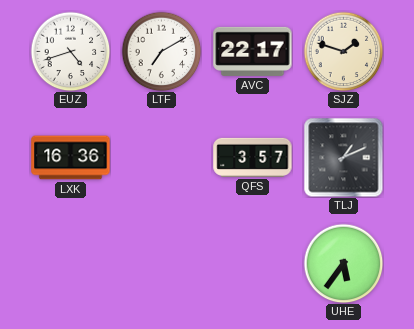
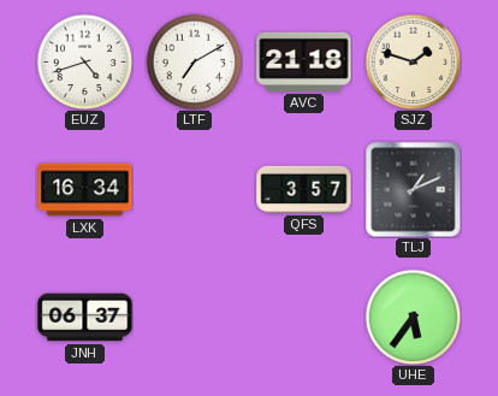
AVC: 22:17 -> 21:18
LXK: 16:36 -> 16:34
JNH: none -> 06:37
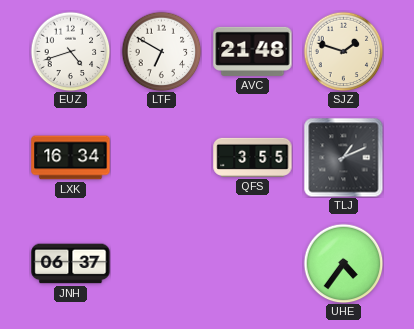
LTF: 7:10 -> 6:50
AVC: 21:18 -> 21:48
QFS: 3:57 -> 3:55
UHE: 5:36 -> 4:36
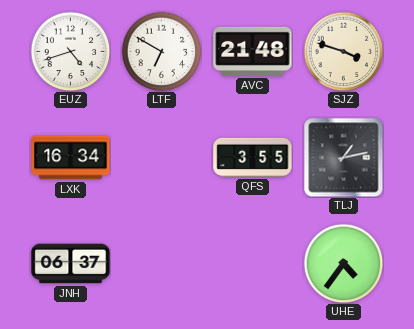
SJZ: 1:48 -> 3:48
TLJ: 1:11 -> 1:13
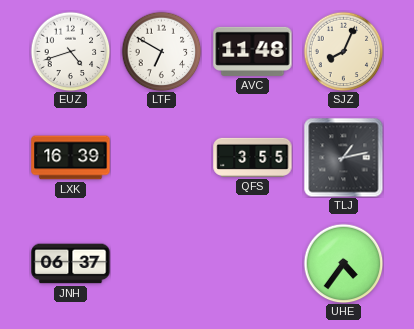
AVC: 21:48 -> 11:48
SJZ: 3:48 -> 8:04
LXK: 16:34 -> 16:39
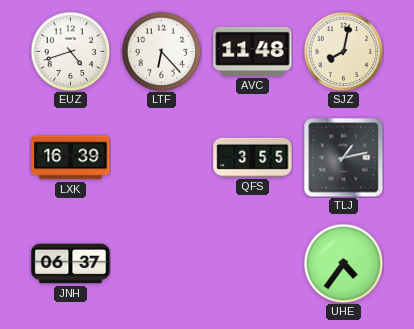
LTF: 6:50 -> 6:23
SJZ: 8:04 -> 8:02
